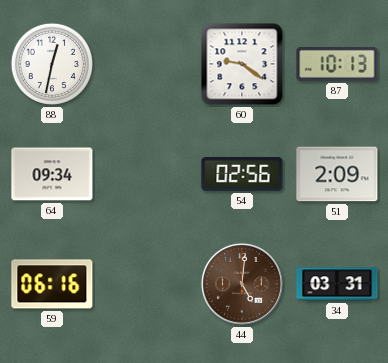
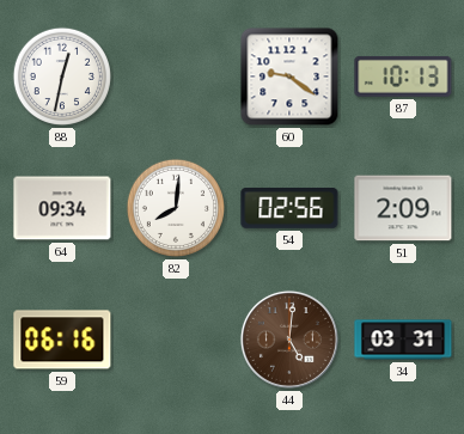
82: none -> 8:01
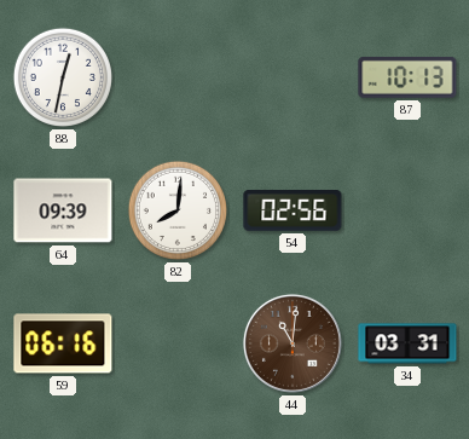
60: 9:21 -> none
64: 09:34 -> 09:39
51: 2:09 -> none
44: 5:01 -> 11:01
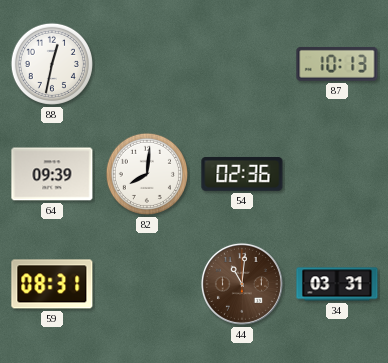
54: 02:56 -> 02:36
59: 06:16 -> 08:31
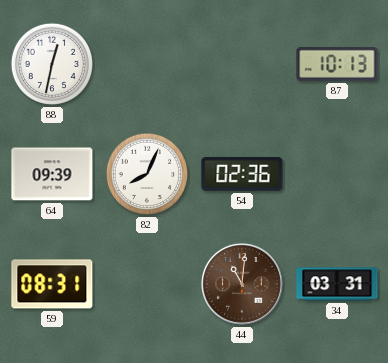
82: 8:01 -> 8:04
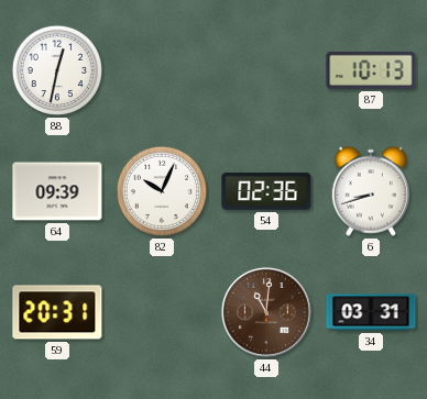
82: 8:04 -> 10:04
6: none -> 8:42
59: 08:31 -> 20:31
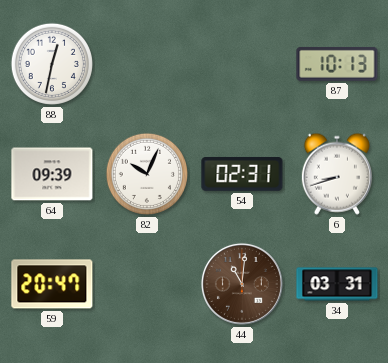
54: 02:36 -> 02:31
59: 20:31 -> 20:47
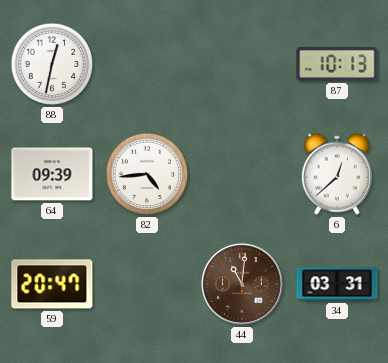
82: 10:04 -> 4:44
54: 02:31 -> none
6: 8:42 -> 12:38
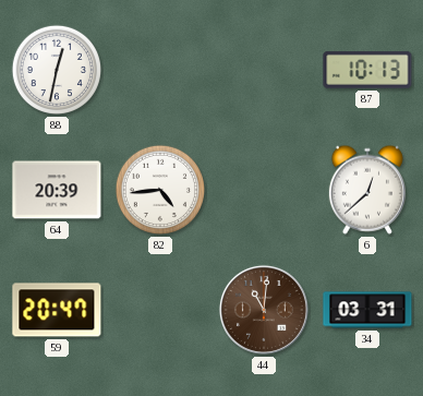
64: 09:39 -> 20:39
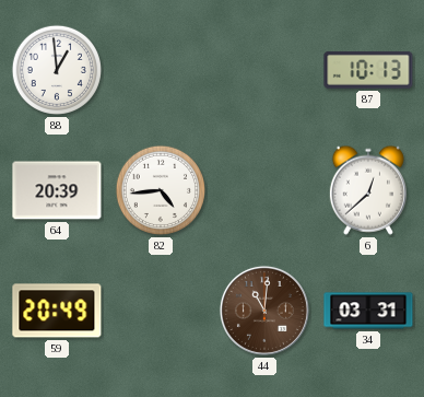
88: 12:32 -> 12:59
59: 20:47 -> 20:49
